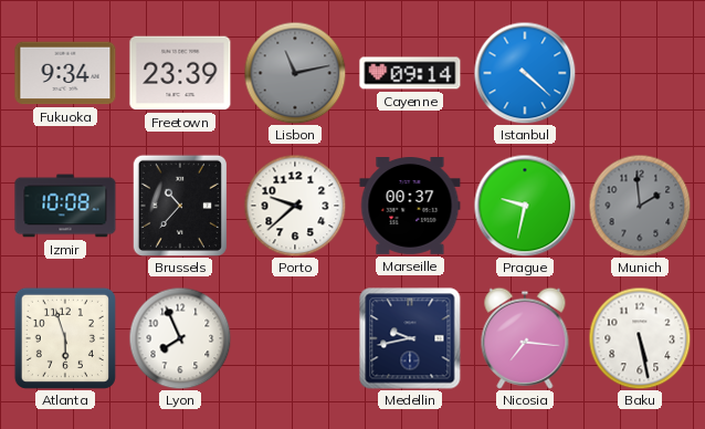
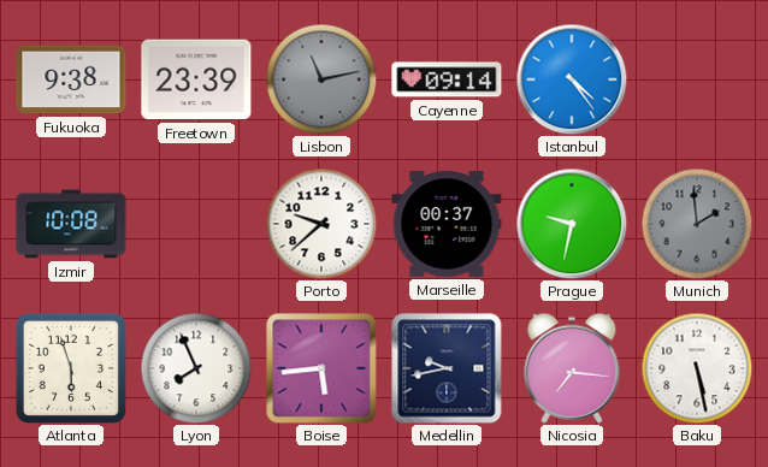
Fukuoka: 9:34 -> 9:38
Istanbul: 4:22 -> 4:24
Brussels: 10:37 -> none
Boise: none -> 5:44
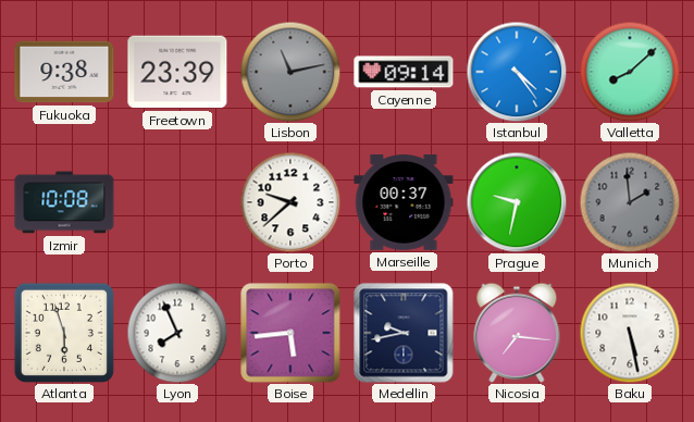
Valletta: none -> 8:08
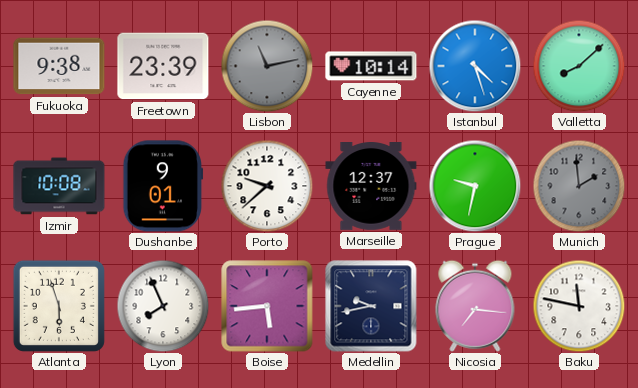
Cayenne: 09:14 -> 10:14
Istanbul: 4:24 -> 4:27
Dushanbe: none -> 9:01
Marseille: 00:37 -> 12:37
Baku: 5:28 -> 11:47
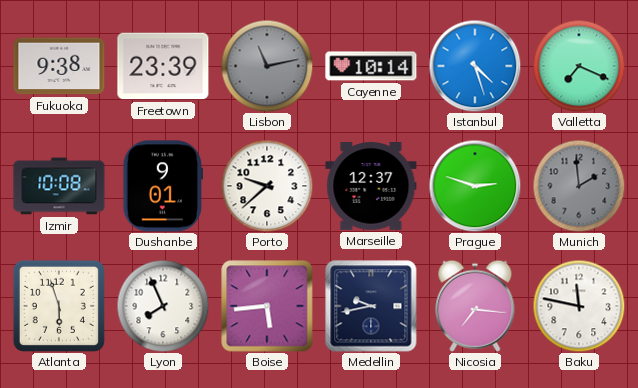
Valletta: 8:08 -> 7:19
Prague: 9:32 -> 2:48
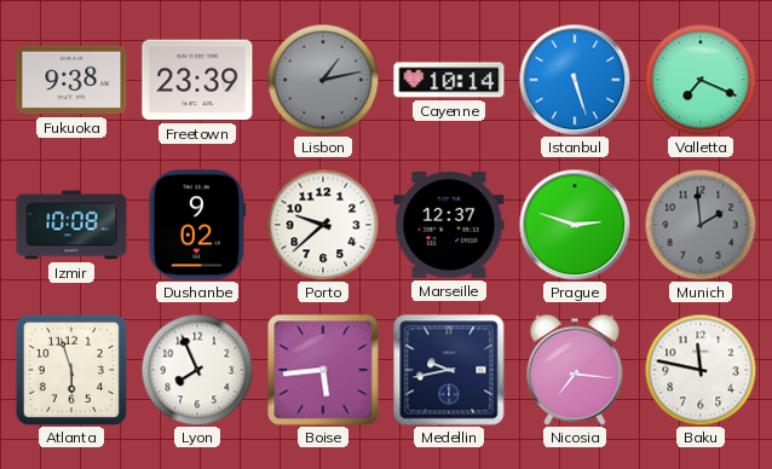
Lisbon: 11:13 -> 1:13
Istanbul: 4:27 -> 5:27
Dushanbe: 9:01 -> 9:02
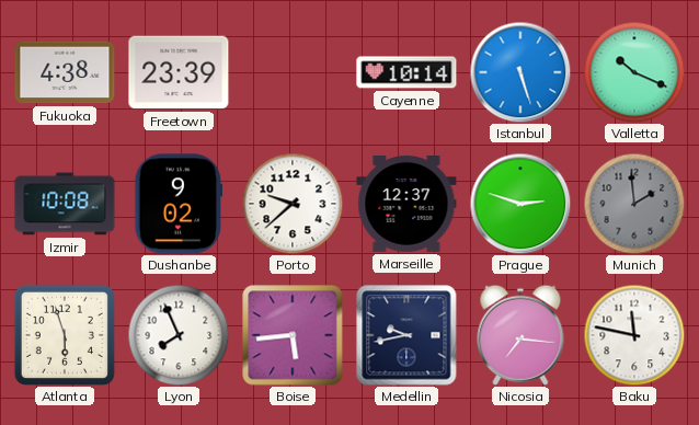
Fukuoka: 9:38 -> 4:38
Lisbon: 1:13 -> none
Valletta: 7:19 -> 10:19
